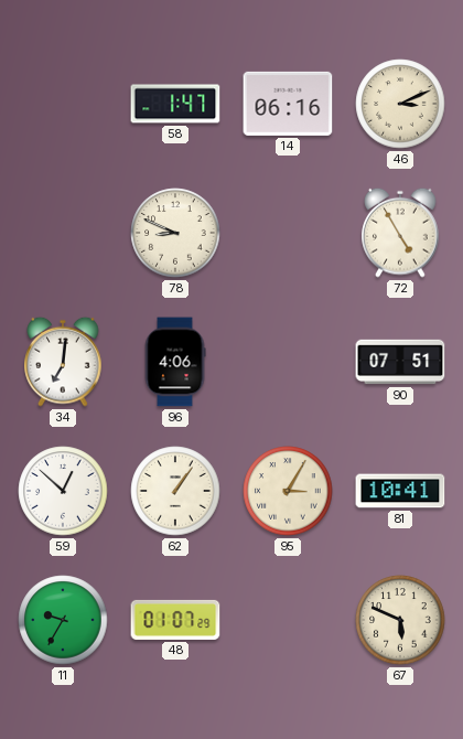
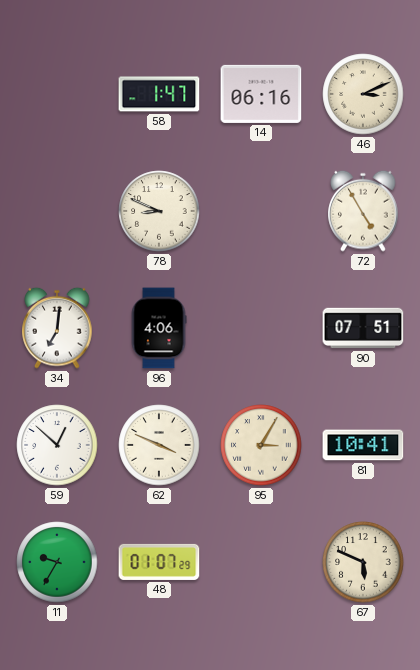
62: 1:06 -> 3:49
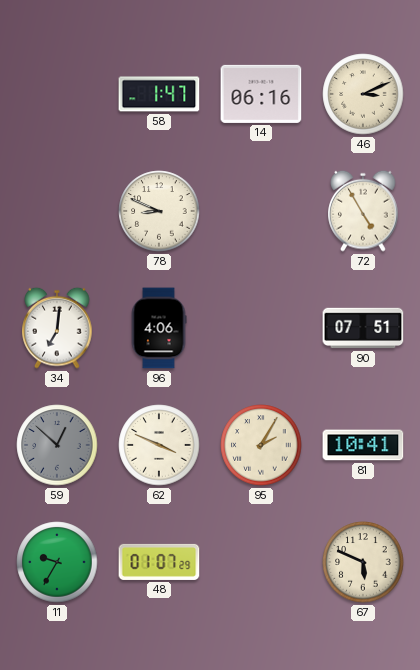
59 dial: white -> grey
95: 3:05 -> 2:05
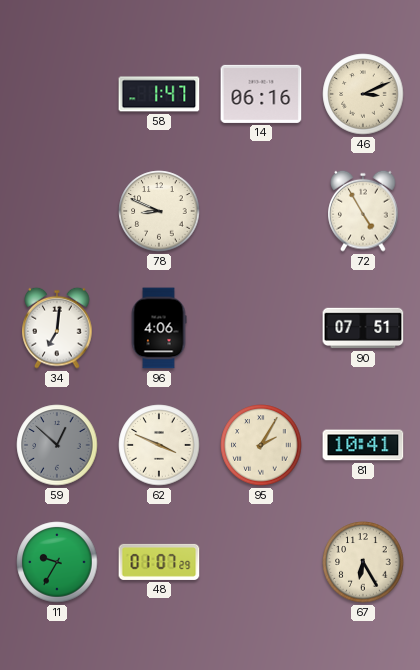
67: 5:49 -> 6:25
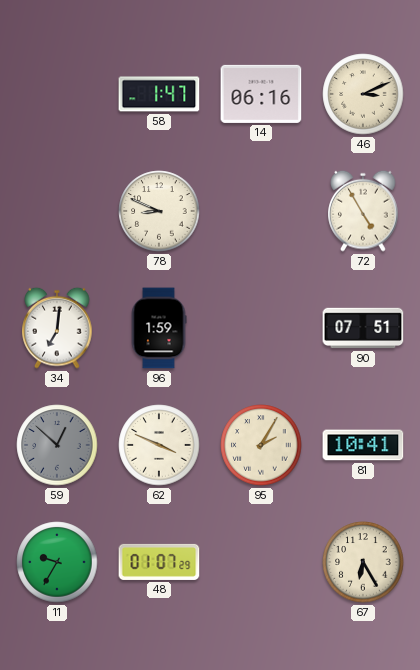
96: 4:06 -> 1:59
